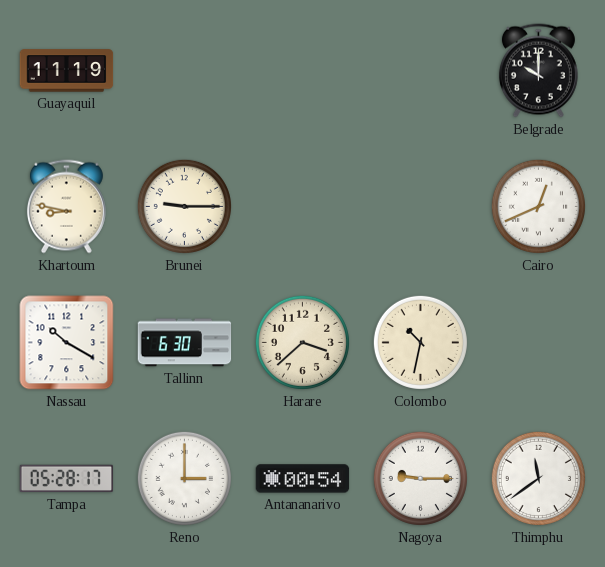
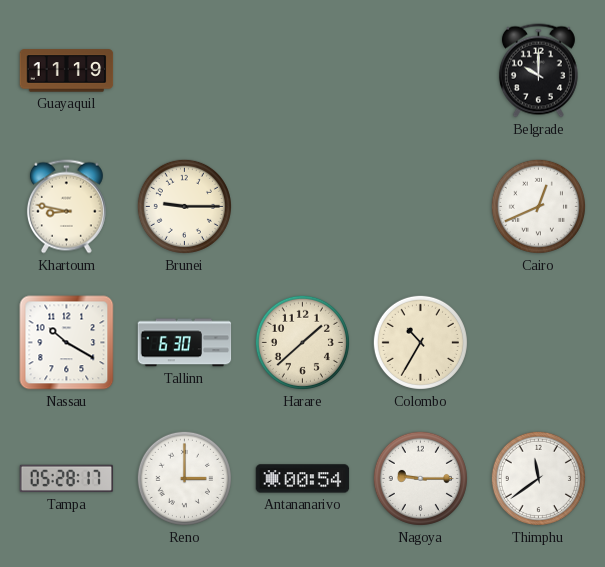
Harare: 3:38 -> 1:38
Colombo: 10:32 -> 10:35
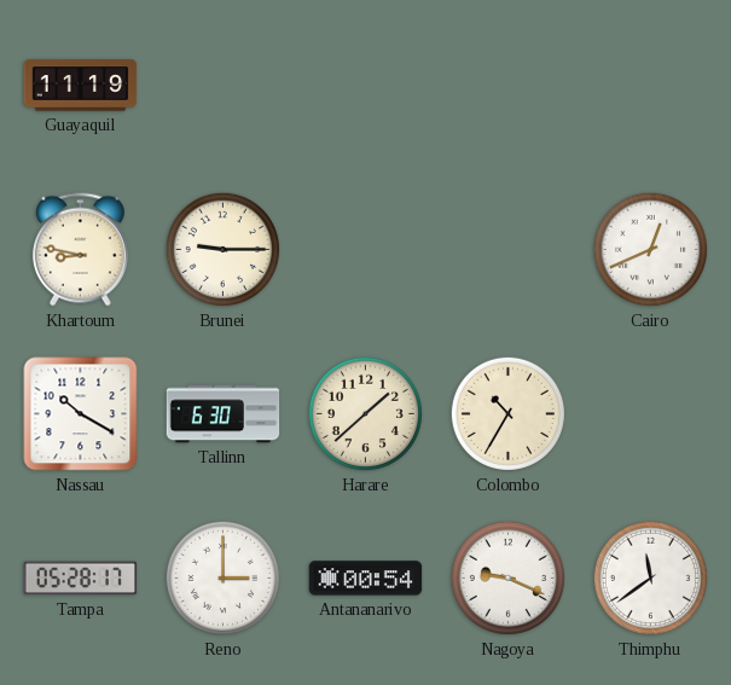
Belgrade: 10:00 -> none
Nagoya: 9:15 -> 9:19
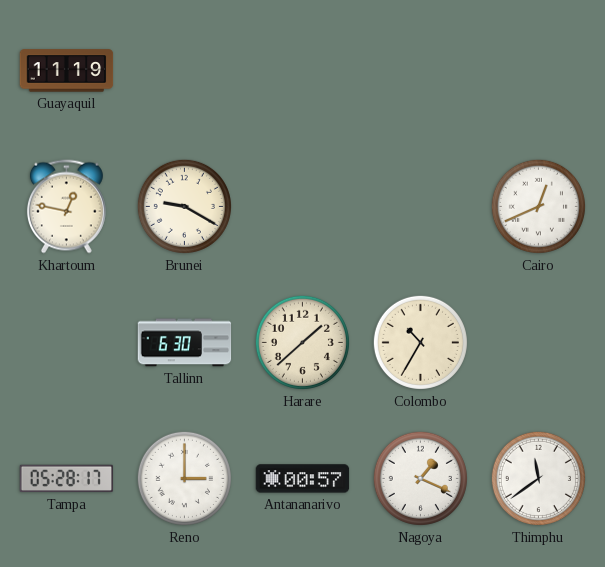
Khartoum: 8:47 -> 12:47
Brunei: 9:15 -> 9:20
Nassau: 10:20 -> none
Antananarivo: 00:54 -> 00:57
Nagoya: 9:19 -> 1:19
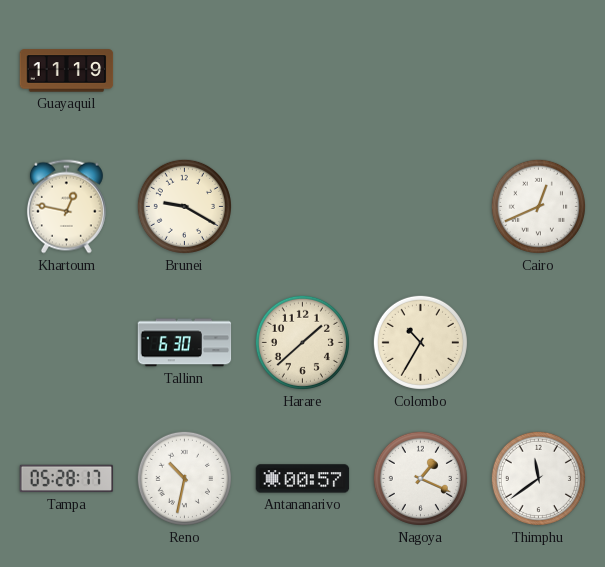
Reno: 3:00 -> 10:32
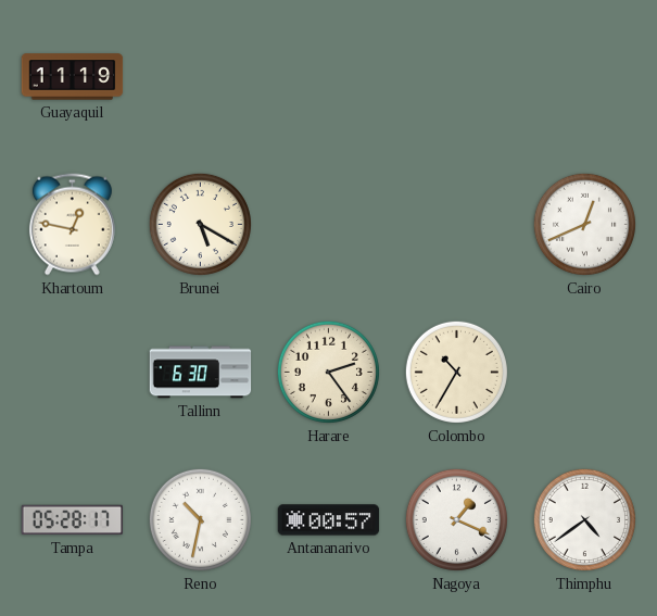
Brunei: 9:20 -> 5:20
Harare: 1:38 -> 2:24
Thimphu: 11:39 -> 4:39
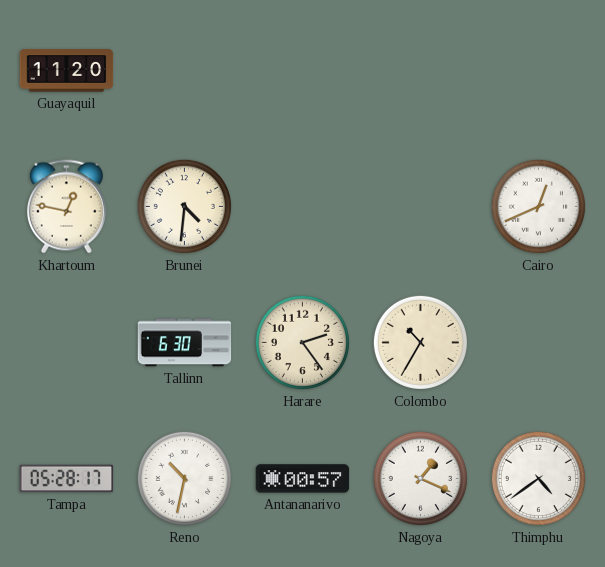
Guayaquil: 11:19 -> 11:20
Brunei: 5:20 -> 4:31
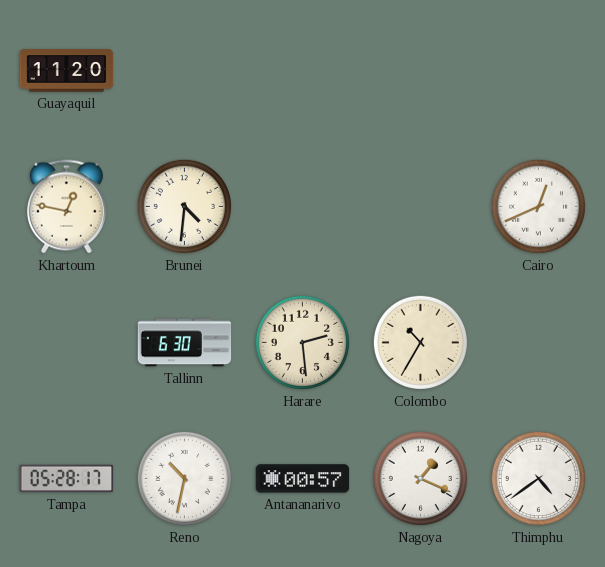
Harare: 2:24 -> 2:29
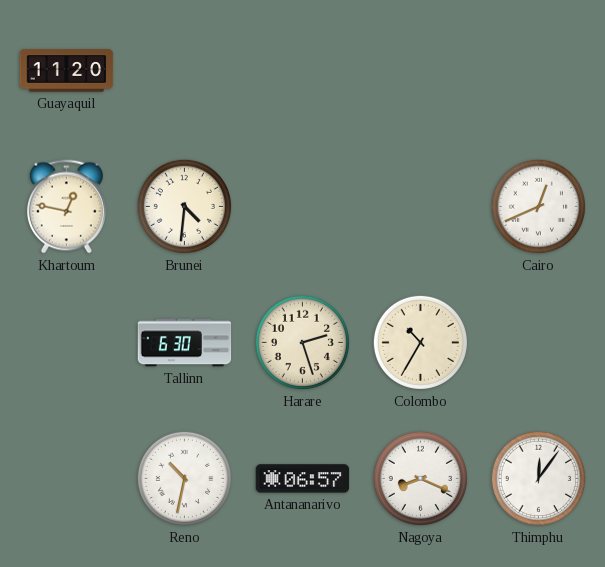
Harare: 2:29 -> 2:27
Tampa: 05:28 -> none
Antananarivo: 00:57 -> 06:57
Nagoya: 1:19 -> 8:19
Thimphu: 4:39 -> 12:06
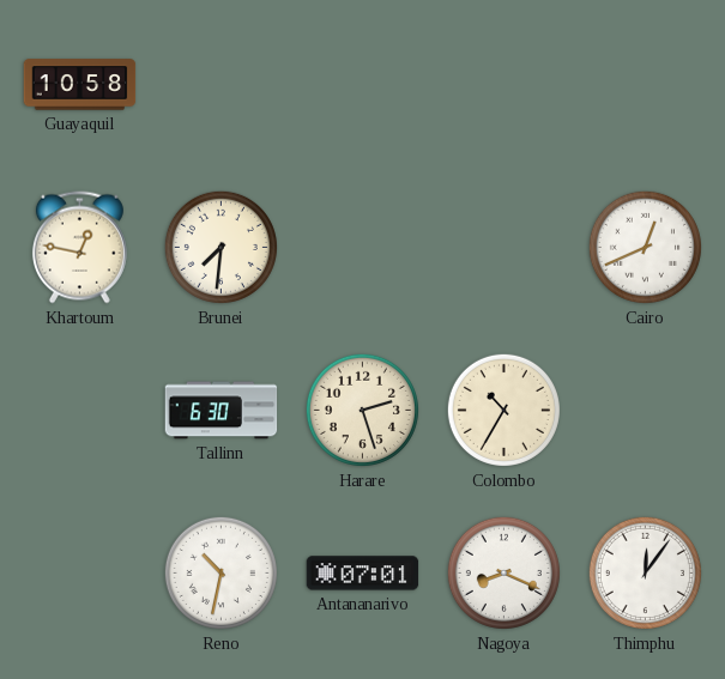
Guayaquil: 11:20 -> 10:58
Brunei: 4:31 -> 7:31
Antananarivo: 06:57 -> 07:01
